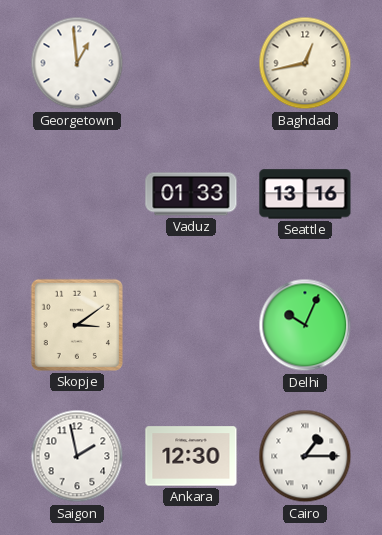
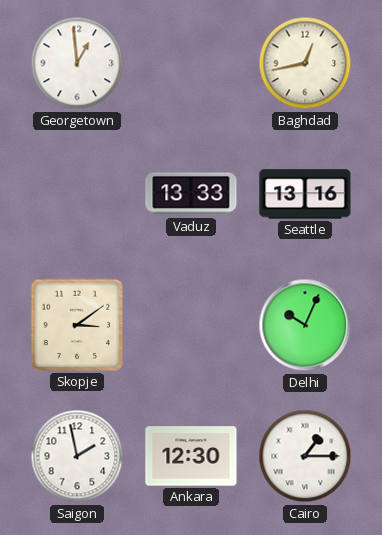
Vaduz: 01:33 -> 13:33
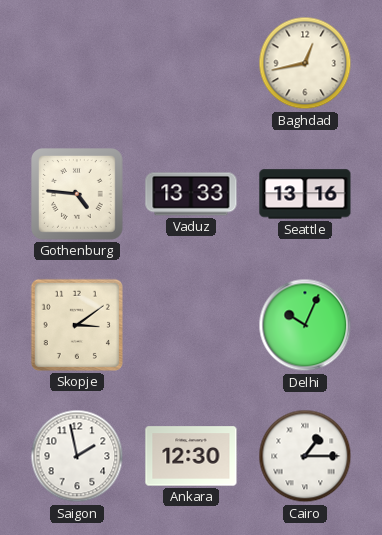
Georgetown: 12:59 -> none
Gothenburg: none -> 4:46
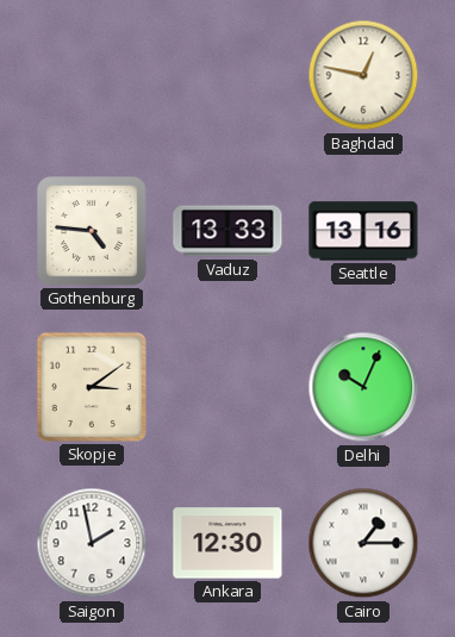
Baghdad: 12:43 -> 12:47
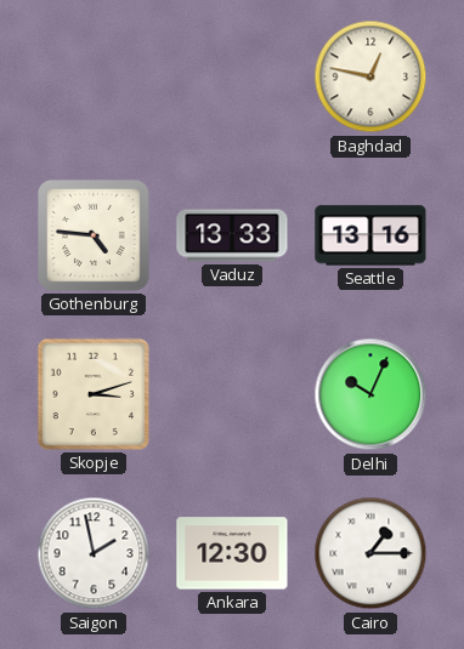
Skopje: 3:09 -> 3:12
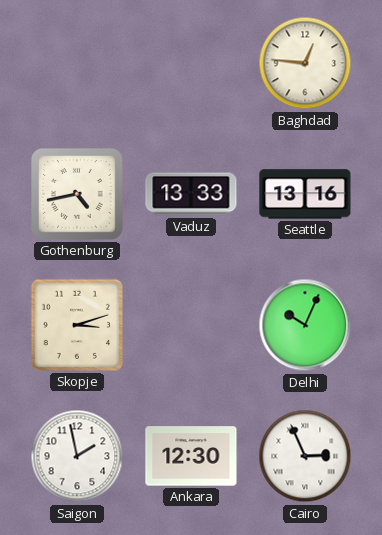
Baghdad: 12:47 -> 12:46
Gothenburg: 4:46 -> 4:43
Cairo: 1:15 -> 2:56
